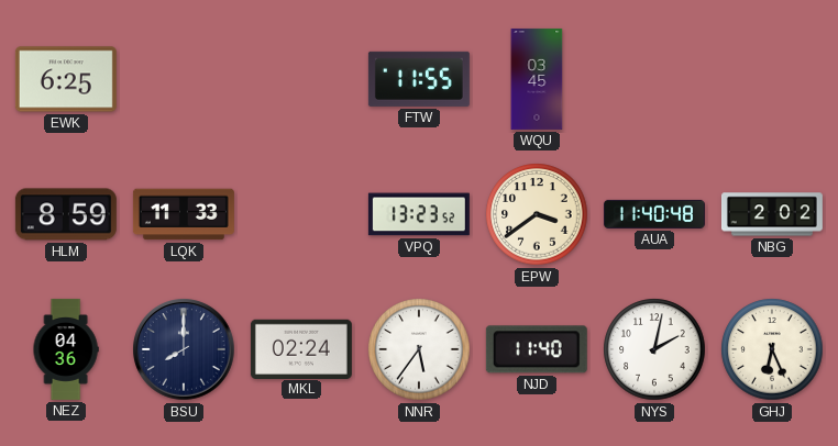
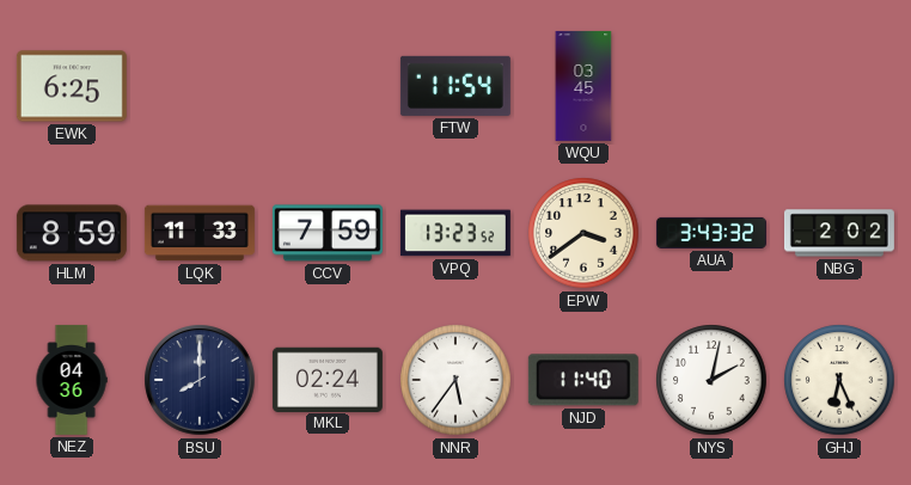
FTW: 11:55 -> 11:54
CCV: none -> 7:59
AUA: 11:40 -> 3:43
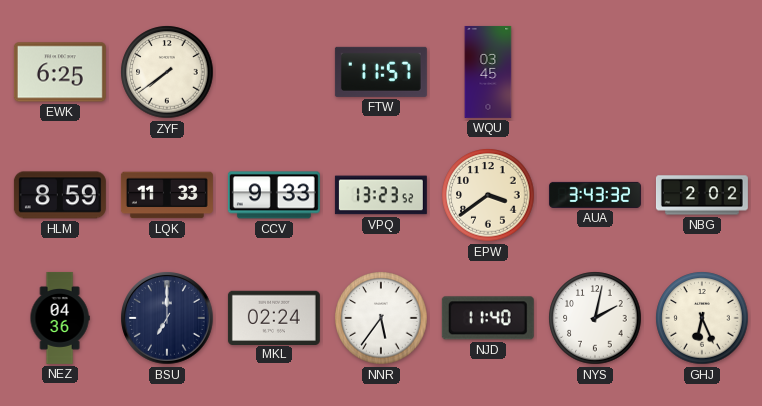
ZYF: none -> 7:39
FTW: 11:54 -> 11:57
CCV: 7:59 -> 9:33
BSU: 8:00 -> 7:00
